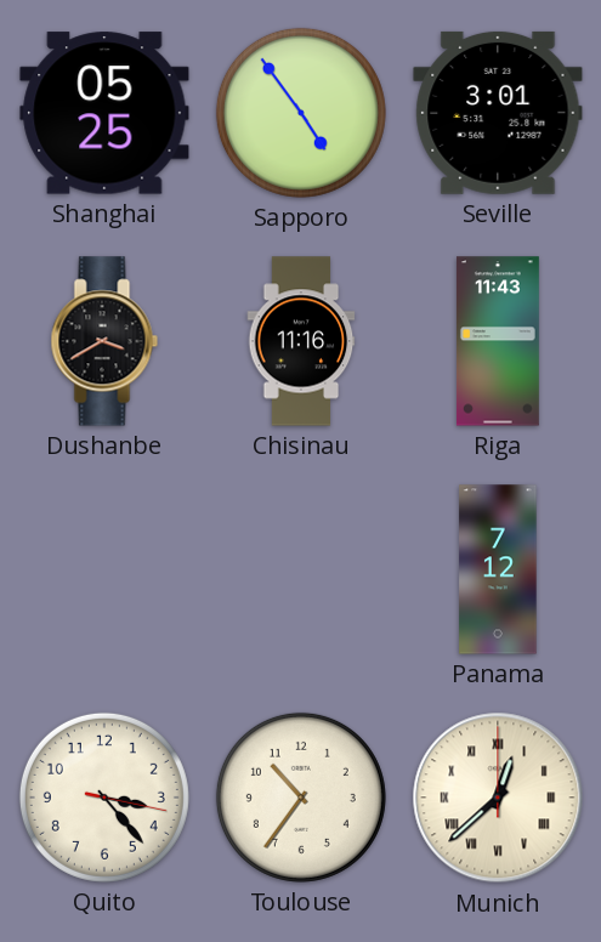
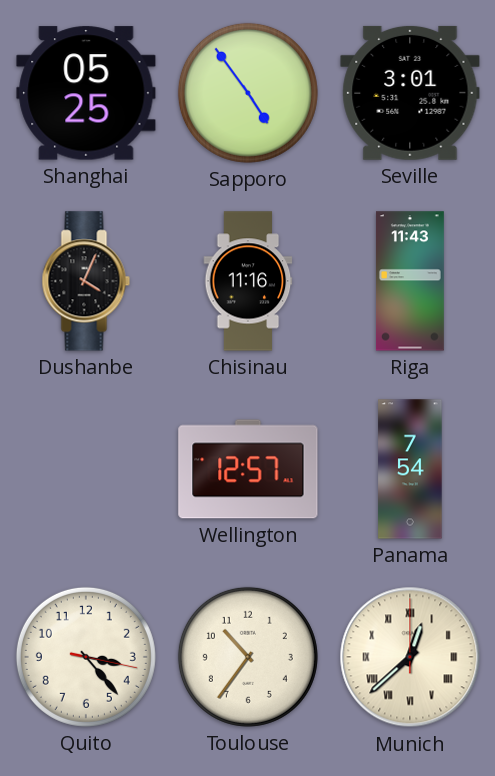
Dushanbe: 3:40 -> 4:04
Wellington: none -> 12:57
Panama: 7:12 -> 7:54
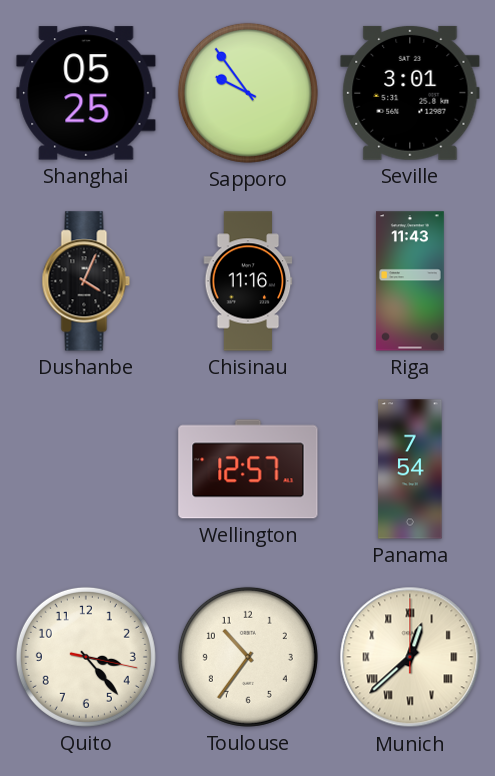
Sapporo: 4:54 -> 9:54
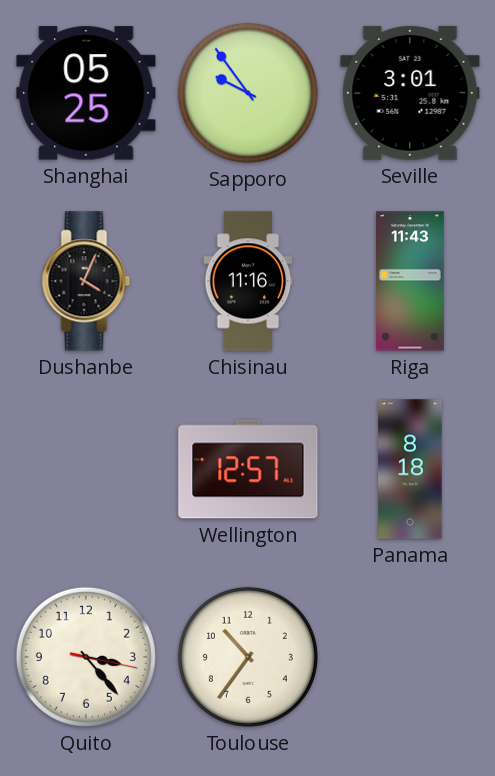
Panama: 7:54 -> 8:18
Munich: 12:38 -> none
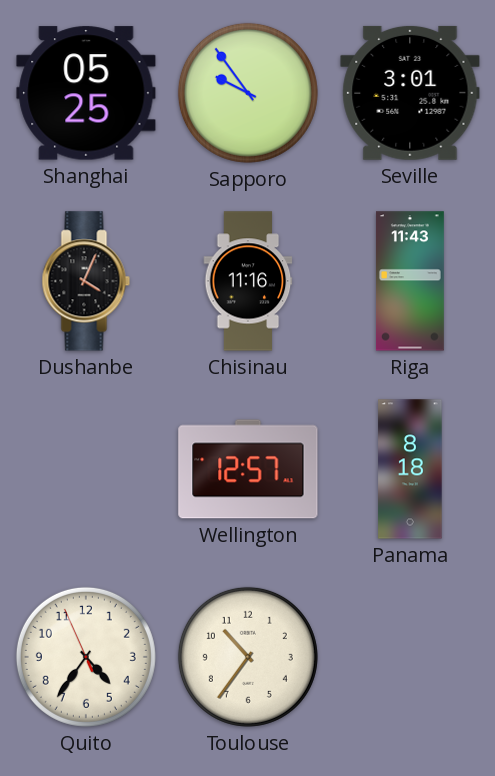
Quito: 3:23 -> 4:35
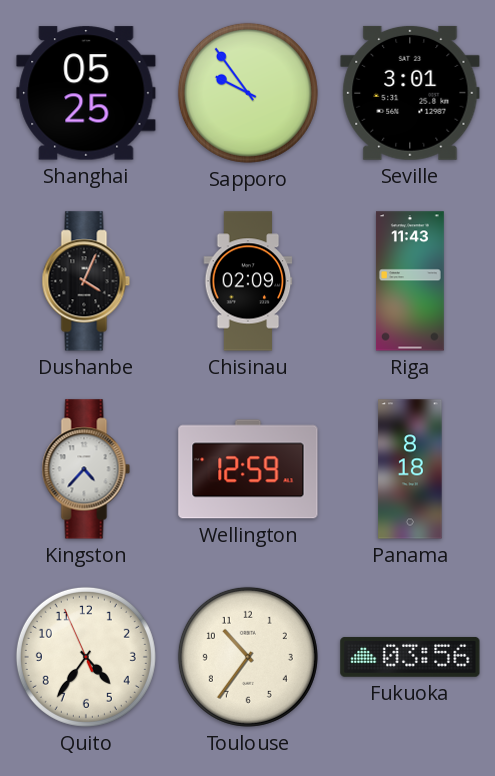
Chisinau: 11:16 -> 02:09
Kingston: none -> 4:37
Wellington: 12:57 -> 12:59
Fukuoka: none -> 03:56
